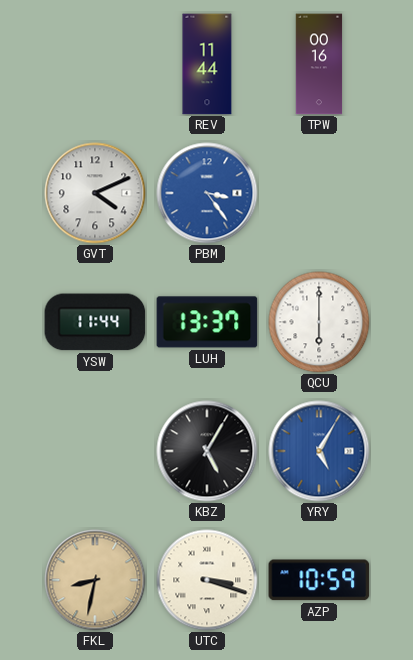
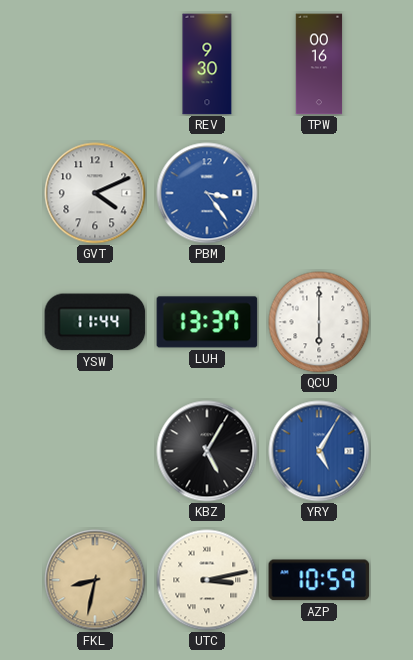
REV: 11:44 -> 9:30
UTC: 3:18 -> 3:13
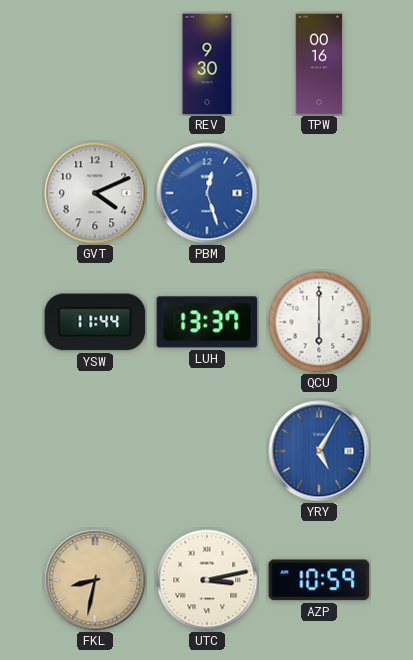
PBM: 3:24 -> 12:27
KBZ: 5:05 -> none
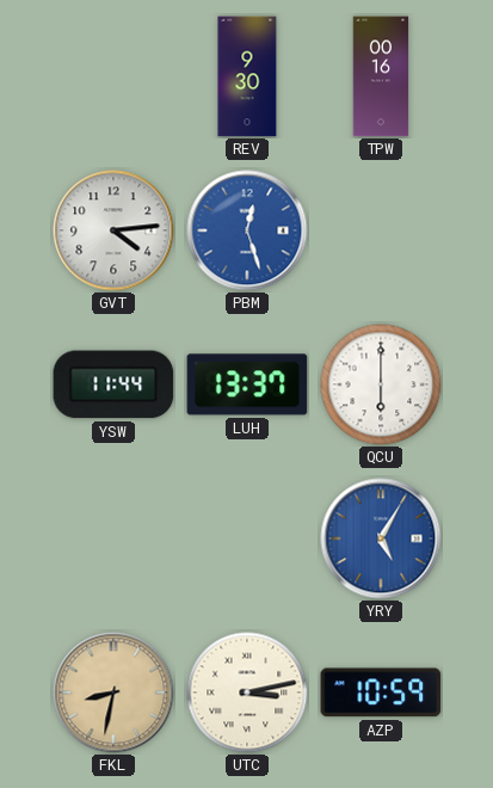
GVT: 4:11 -> 4:14
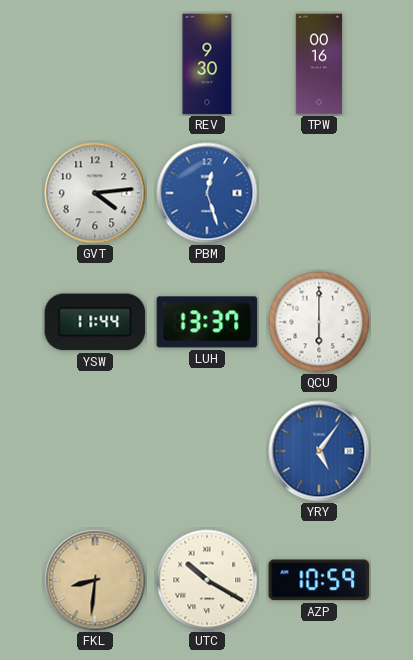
YRY: 5:05 -> 5:06
FKL: 8:32 -> 8:31
UTC: 3:13 -> 10:20
